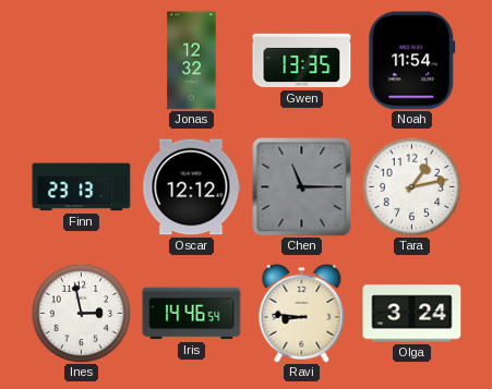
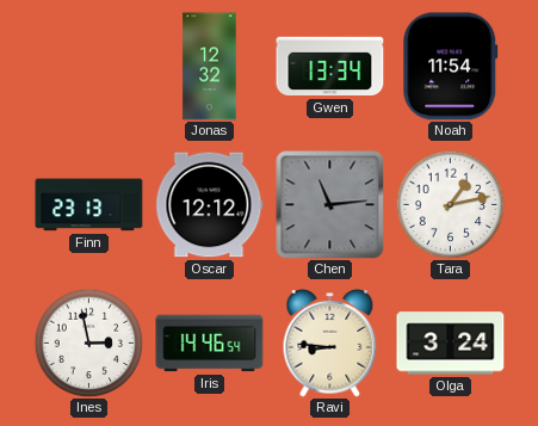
Gwen: 13:35 -> 13:34
Chen: 11:15 -> 11:14
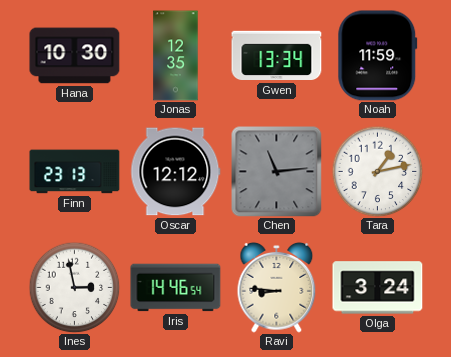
Hana: none -> 10:30
Jonas: 12:32 -> 12:35
Noah: 11:54 -> 11:59
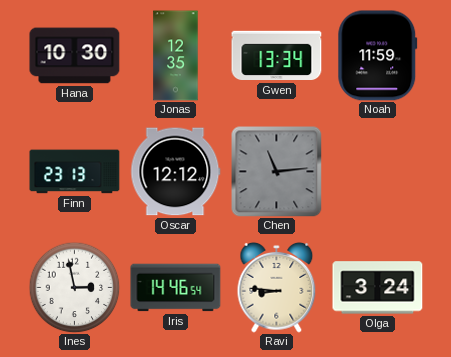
Tara: 1:13 -> none
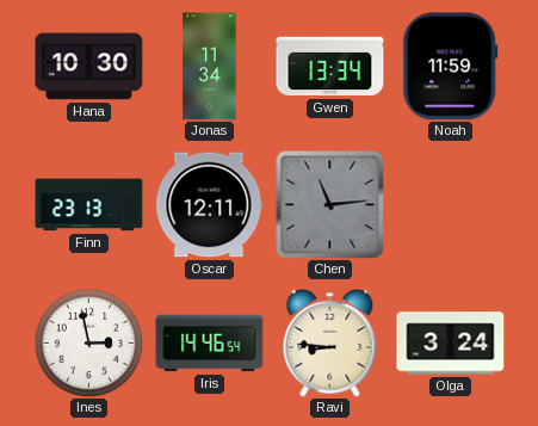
Jonas: 12:35 -> 11:34
Oscar: 12:12 -> 12:11
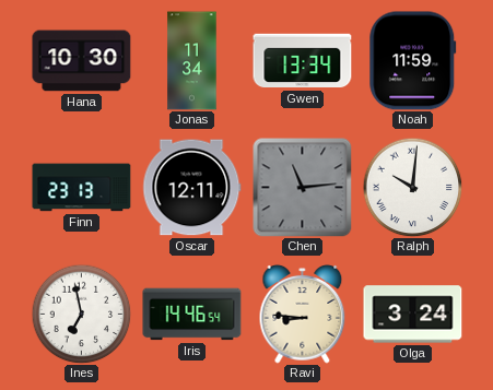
Ralph: none -> 10:01
Ines: 2:58 -> 6:58
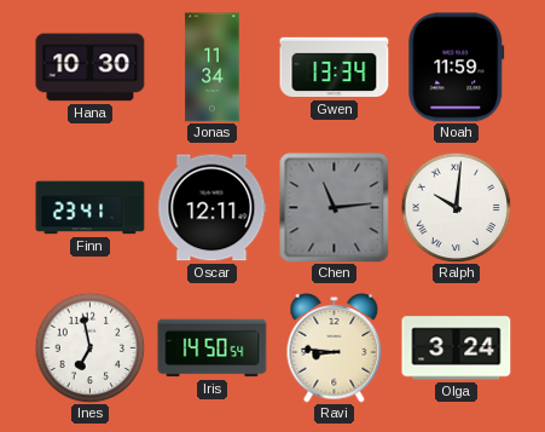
Finn: 23:13 -> 23:41
Iris: 14:46 -> 14:50
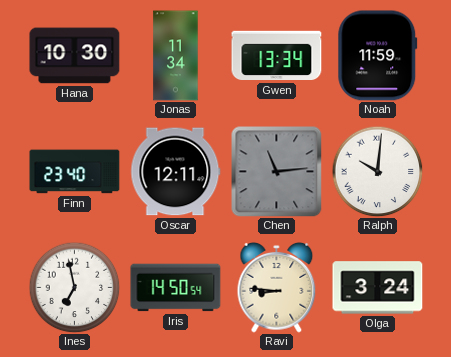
Finn: 23:41 -> 23:40
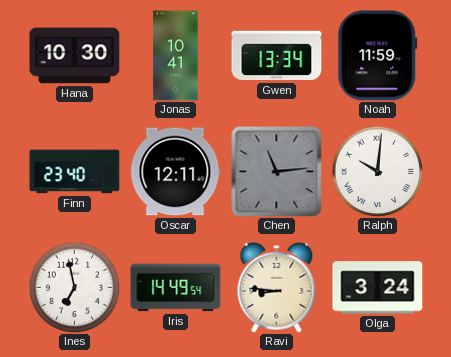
Jonas: 11:34 -> 10:41
Iris: 14:50 -> 14:49
